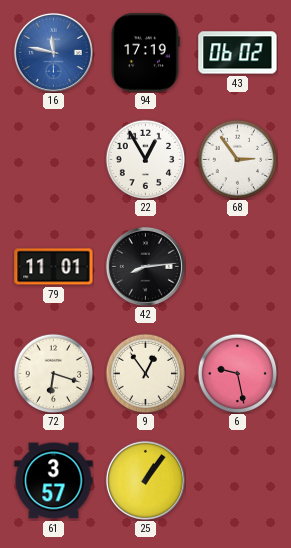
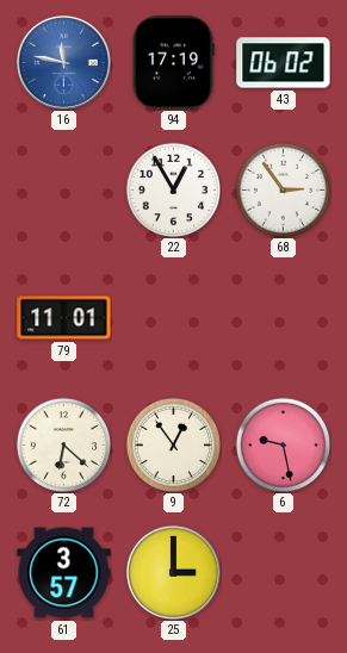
42: 8:14 -> none
72: 6:18 -> 6:22
25: 1:06 -> 3:00
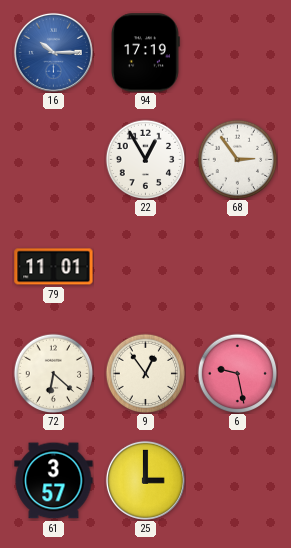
16: 11:47 -> 10:15
43: 06:02 -> none
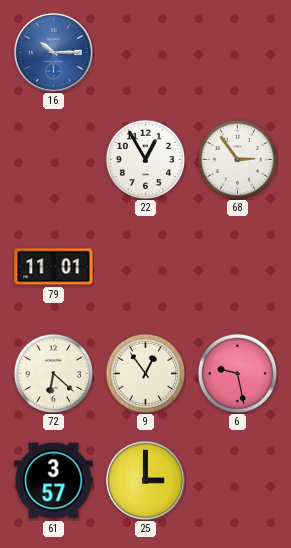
94: 17:19 -> none
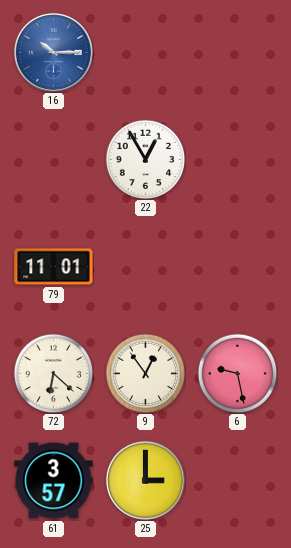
68: 2:54 -> none
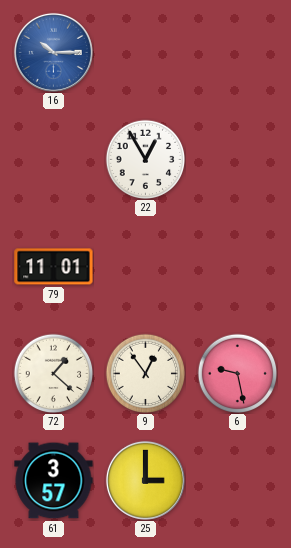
72: 6:22 -> 1:22
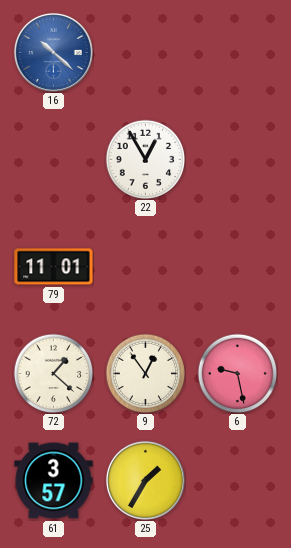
16: 10:15 -> 10:22
25: 3:00 -> 1:35
